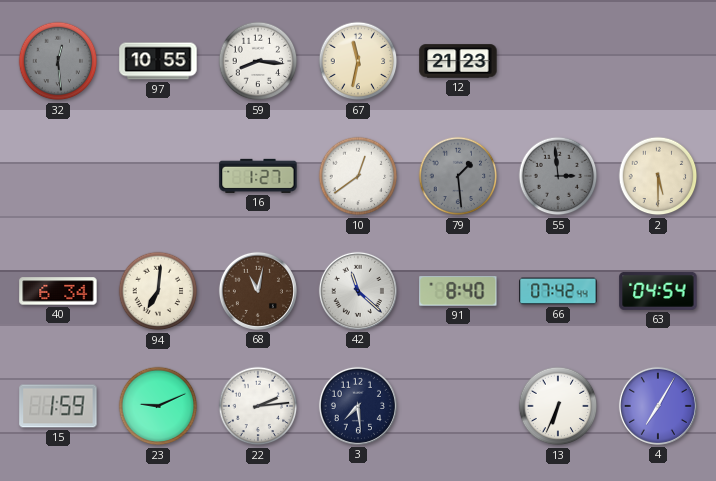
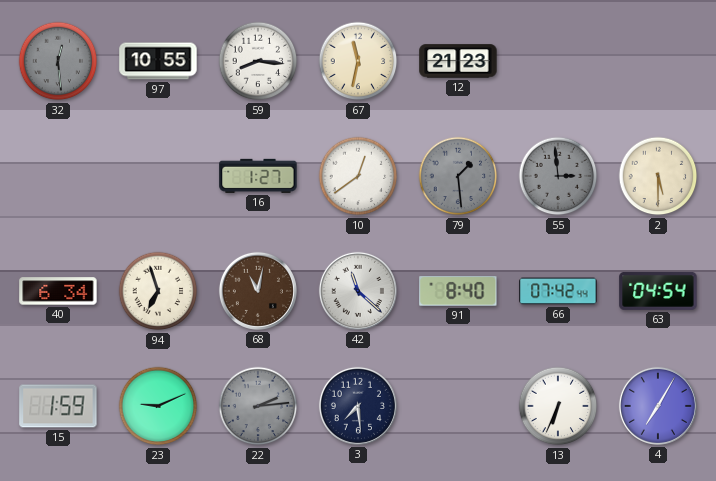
94: 7:01 -> 6:57
22 dial: white -> grey
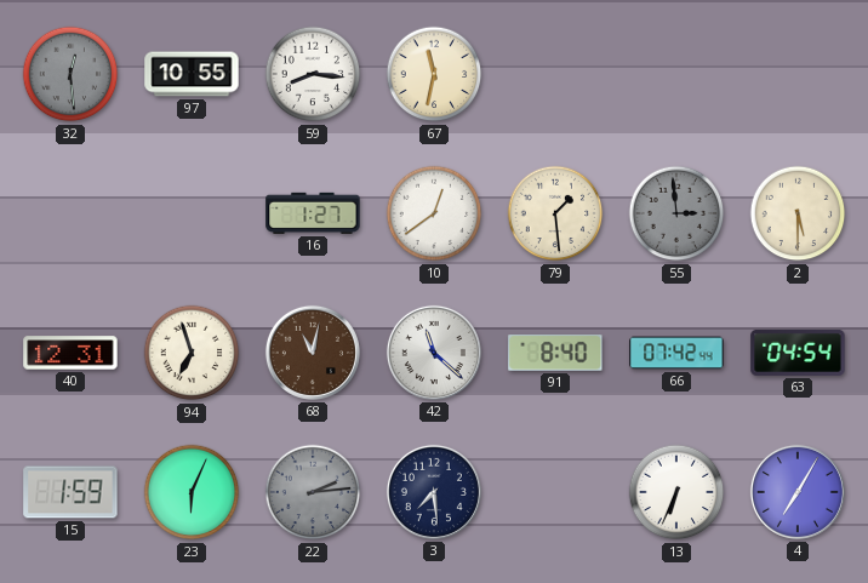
12: 21:23 -> none
79 dial: grey -> cream
40: 6:34 -> 12:31
23: 9:11 -> 6:04
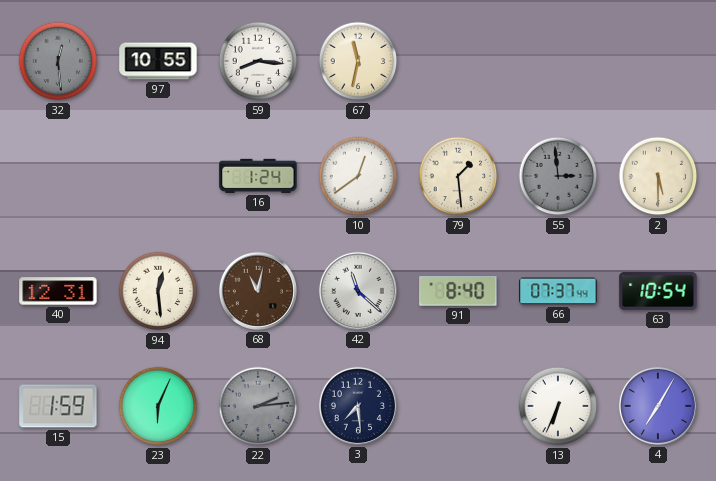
16: 1:27 -> 1:24
94: 6:57 -> 12:29
66: 07:42 -> 07:37
63: 04:54 -> 10:54
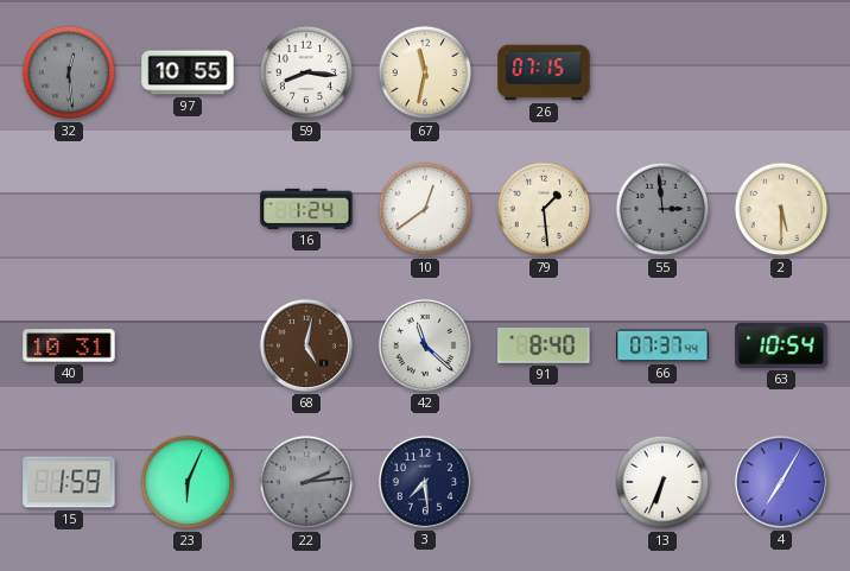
26: none -> 07:15
40: 12:31 -> 10:31
94: 12:29 -> none
68: 11:02 -> 5:02
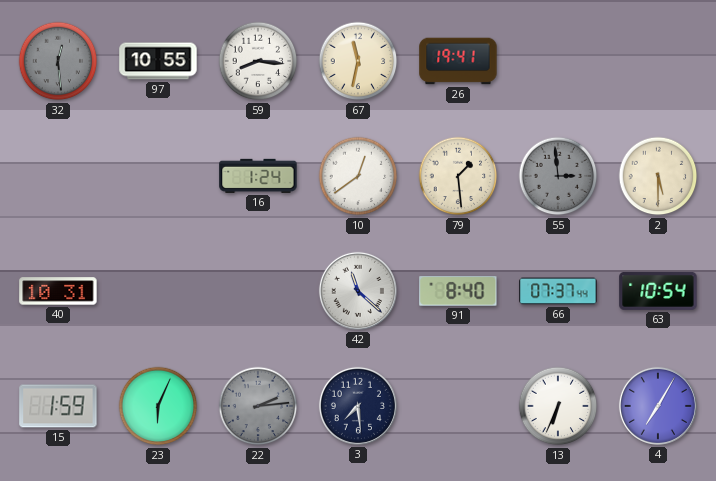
26: 07:15 -> 19:41
68: 5:02 -> none
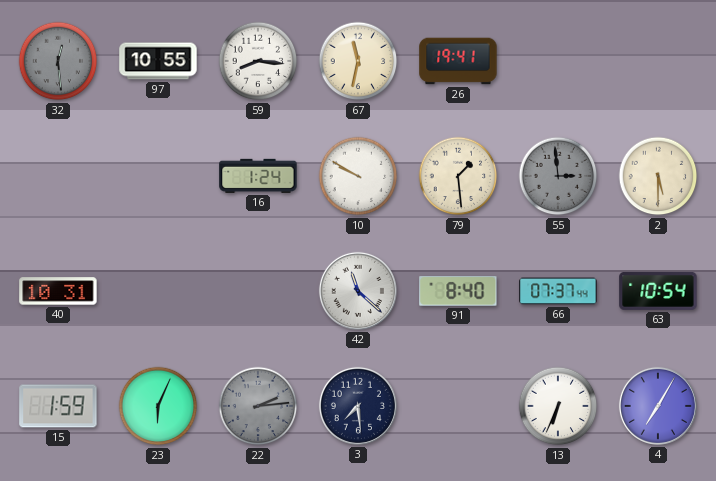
10: 12:39 -> 9:50
